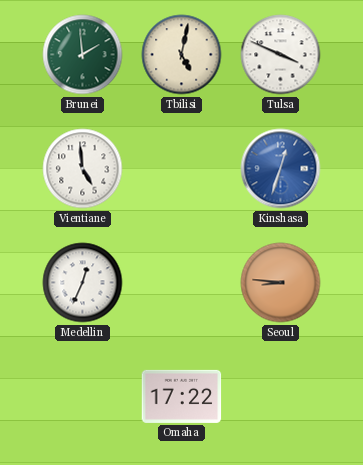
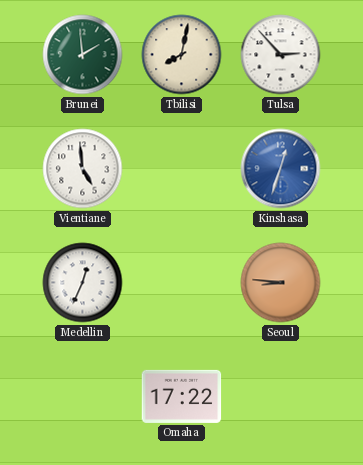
Tbilisi: 5:02 -> 8:02
Tulsa: 3:49 -> 2:53
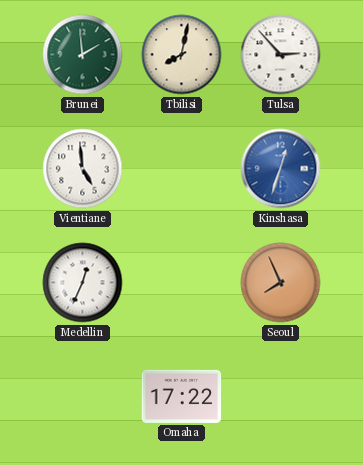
Seoul: 8:46 -> 7:56
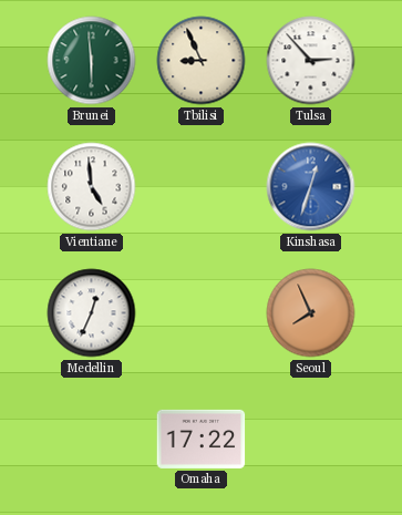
Brunei: 1:59 -> 5:59
Tbilisi: 8:02 -> 8:56
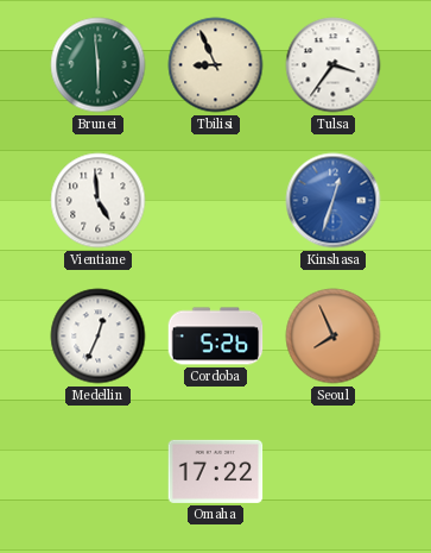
Tulsa: 2:53 -> 3:36
Cordoba: none -> 5:26
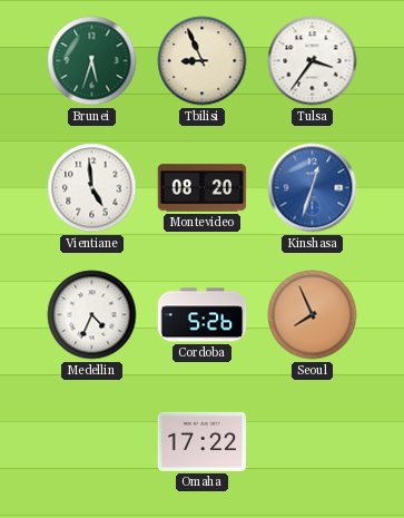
Brunei: 5:59 -> 5:33
Montevideo: none -> 08:20
Medellin: 12:34 -> 4:34
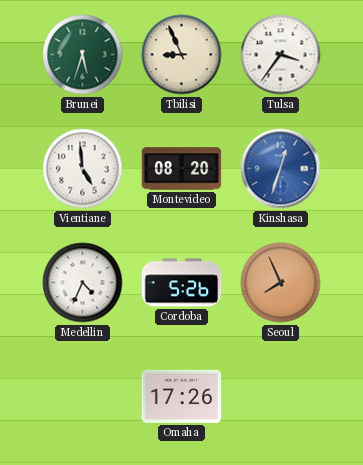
Omaha: 17:22 -> 17:26
